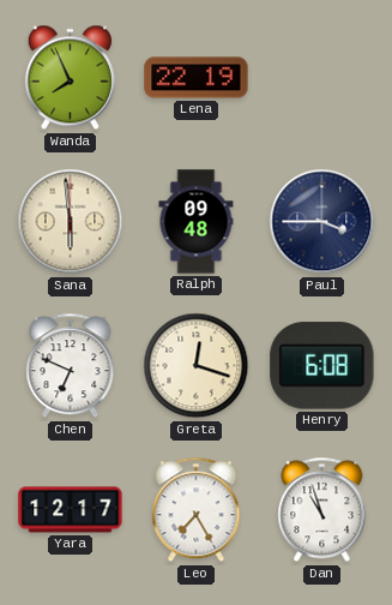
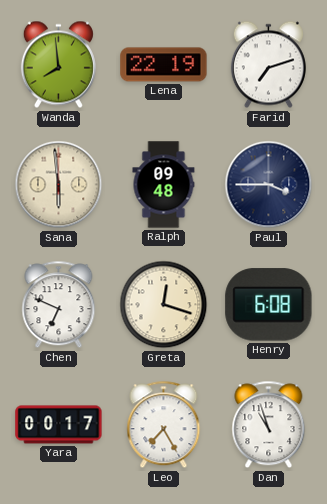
Wanda: 7:56 -> 7:59
Farid: none -> 7:12
Yara: 12:17 -> 00:17
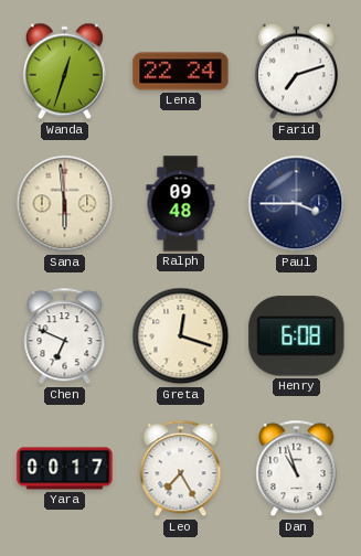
Wanda: 7:59 -> 12:33
Lena: 22:19 -> 22:24
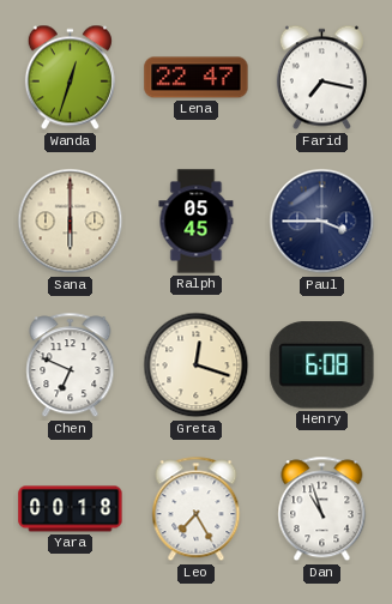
Lena: 22:24 -> 22:47
Farid: 7:12 -> 7:17
Sana: 5:59 -> 6:00
Ralph: 09:48 -> 05:45
Yara: 00:17 -> 00:18
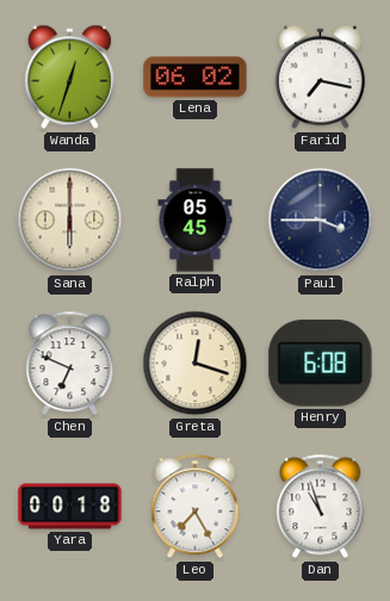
Lena: 22:47 -> 06:02
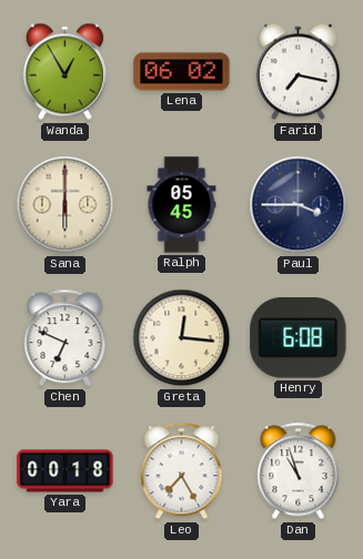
Wanda: 12:33 -> 12:55
Greta: 12:18 -> 12:16
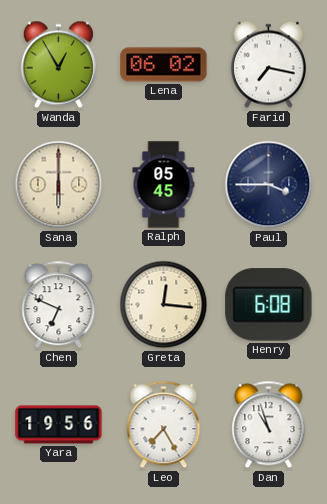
Yara: 00:18 -> 19:56
